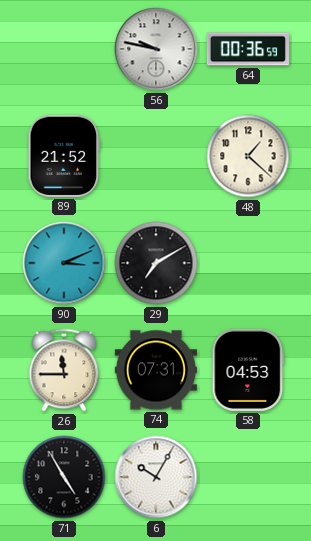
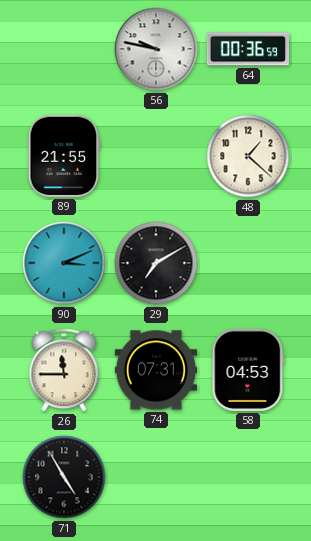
89: 21:52 -> 21:55
6: 10:05 -> none
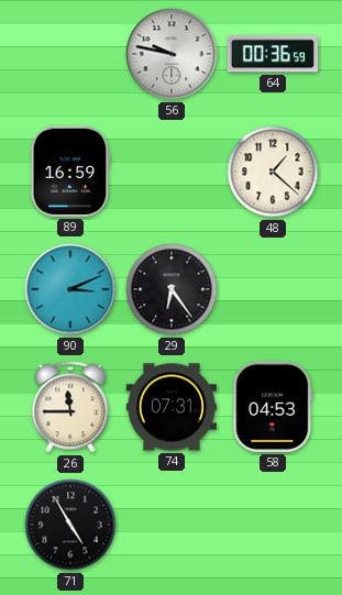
89: 21:55 -> 16:59
29: 7:10 -> 6:24
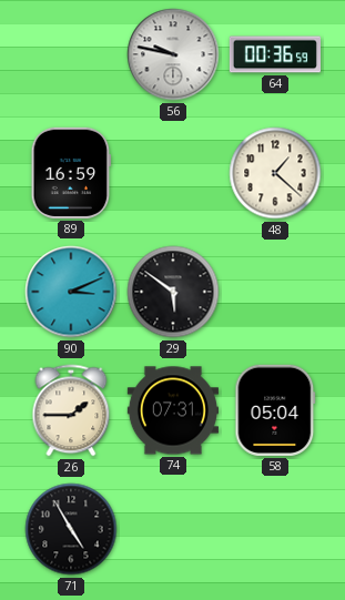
29: 6:24 -> 5:51
26: 11:45 -> 1:45
58: 04:53 -> 05:04
